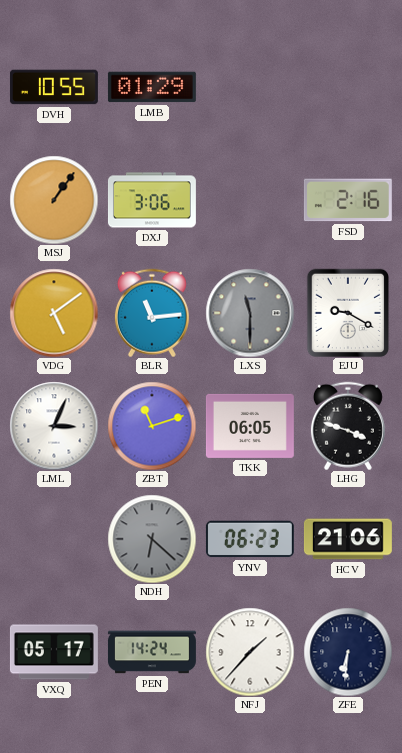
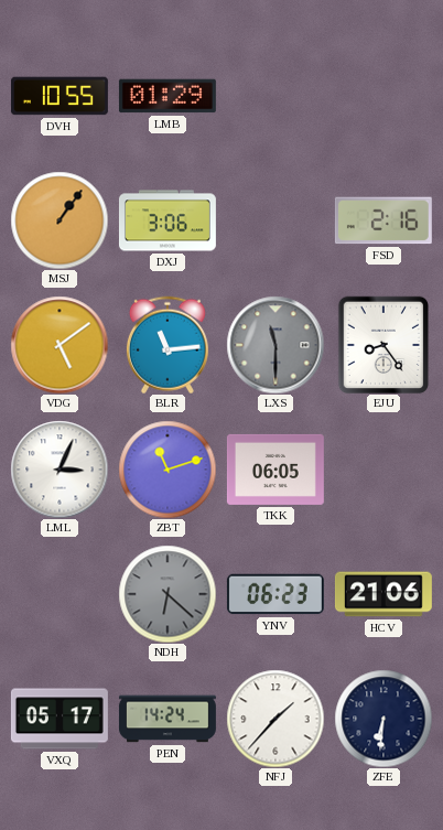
EJU: 9:20 -> 8:24
LHG: 3:48 -> none
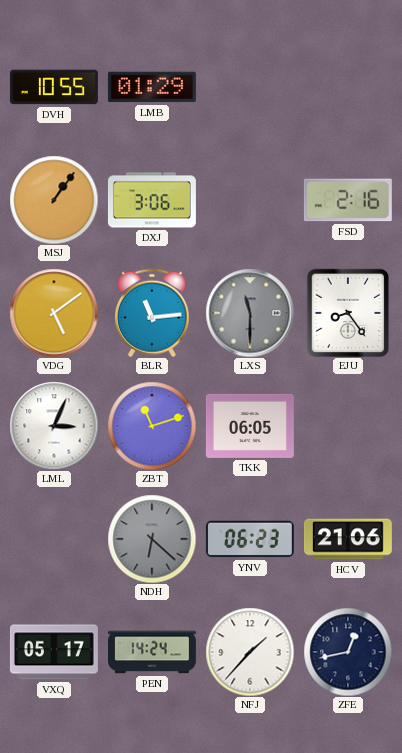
ZFE: 6:31 -> 12:43
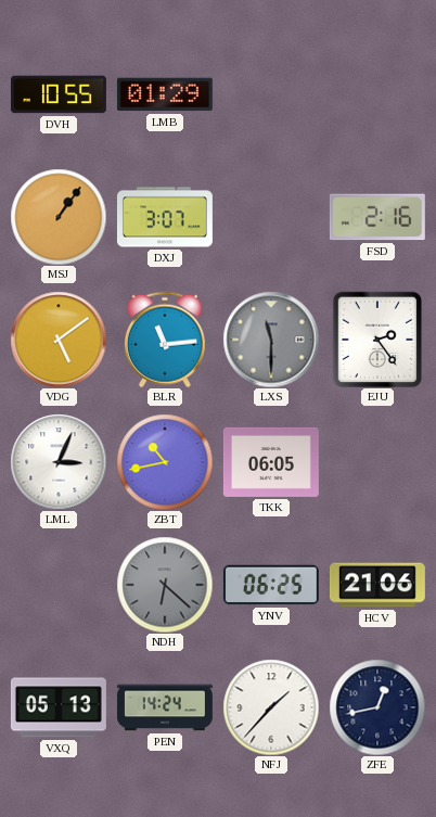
DXJ: 3:06 -> 3:07
EJU: 8:24 -> 2:24
ZBT: 11:12 -> 10:43
YNV: 06:23 -> 06:25
VXQ: 05:17 -> 05:13
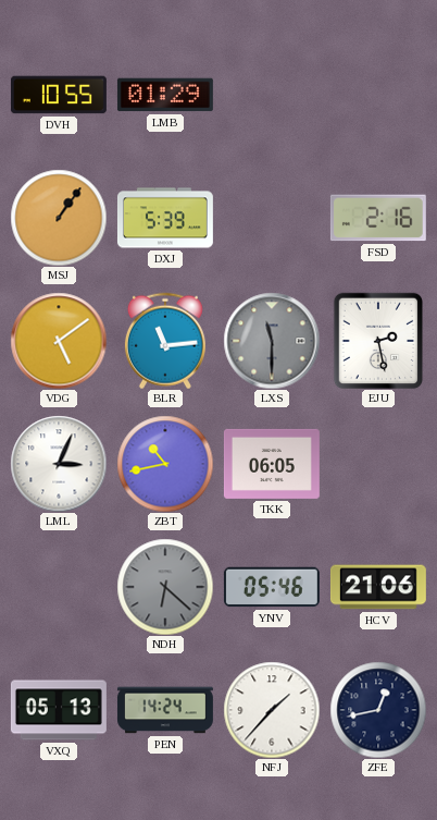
DXJ: 3:07 -> 5:39
EJU: 2:24 -> 2:28
YNV: 06:25 -> 05:46
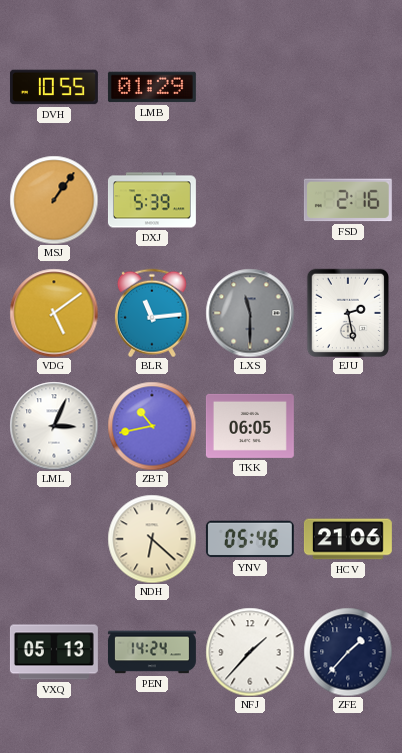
NDH dial: grey -> cream
ZFE: 12:43 -> 1:37
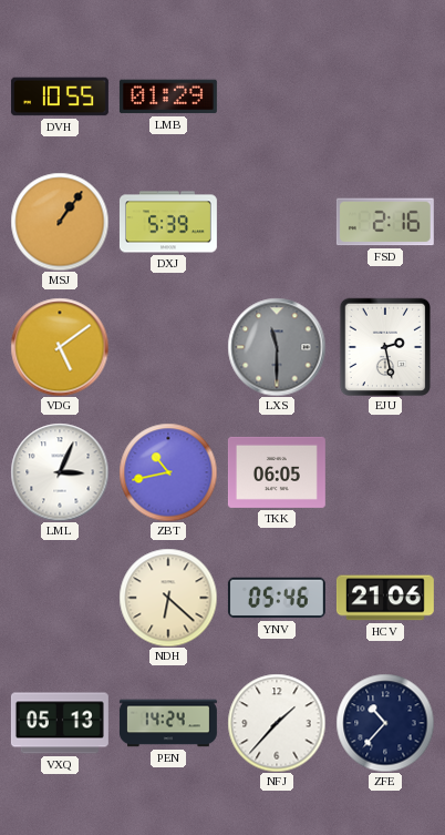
BLR: 11:14 -> none
ZFE: 1:37 -> 10:37
